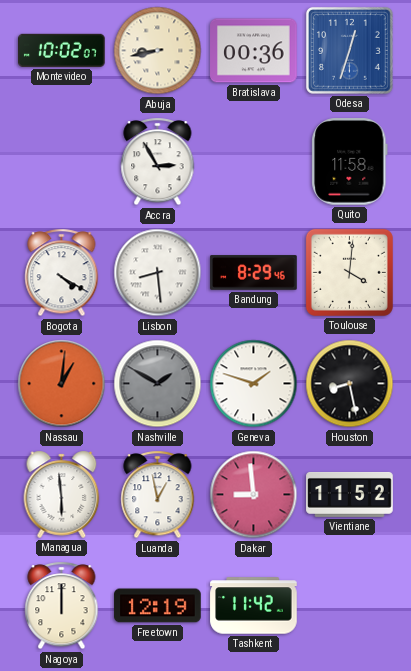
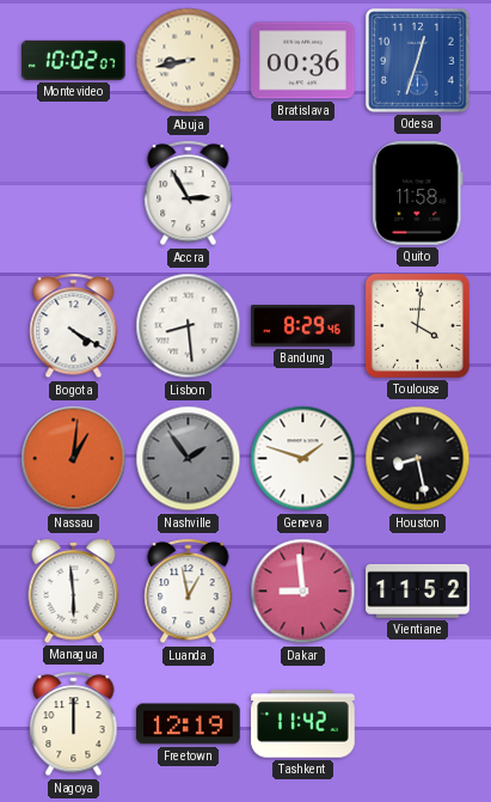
Nashville: 1:50 -> 1:54
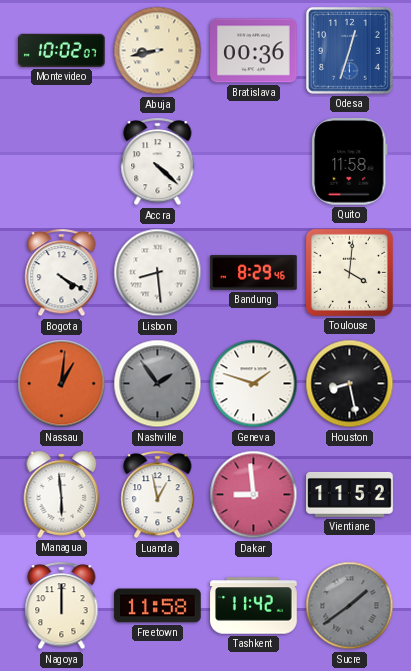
Accra: 2:55 -> 4:22
Freetown: 12:19 -> 11:58
Sucre: none -> 1:39
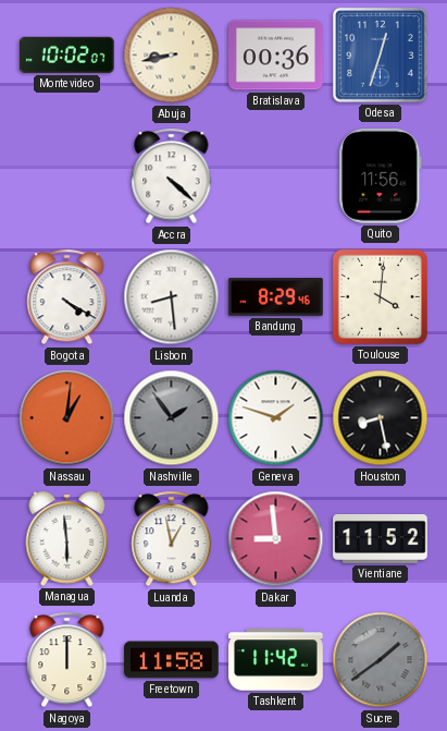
Quito: 11:58 -> 11:56
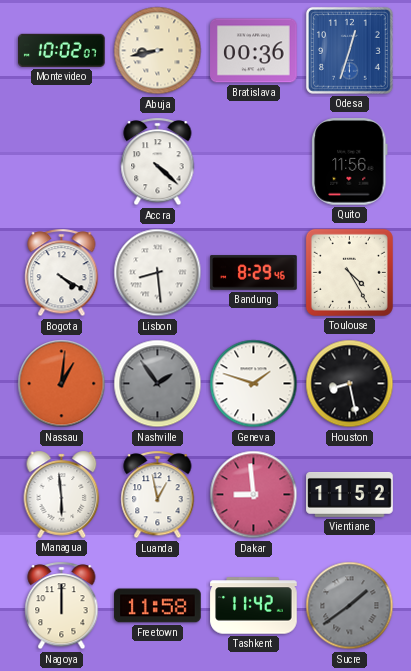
Toulouse: 4:01 -> 4:25
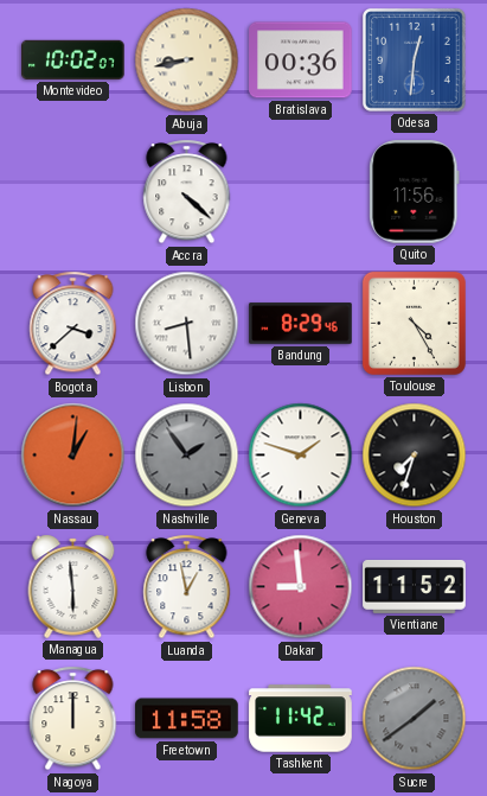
Odesa: 12:33 -> 12:31
Bogota: 4:20 -> 3:38
Houston: 8:28 -> 7:33
